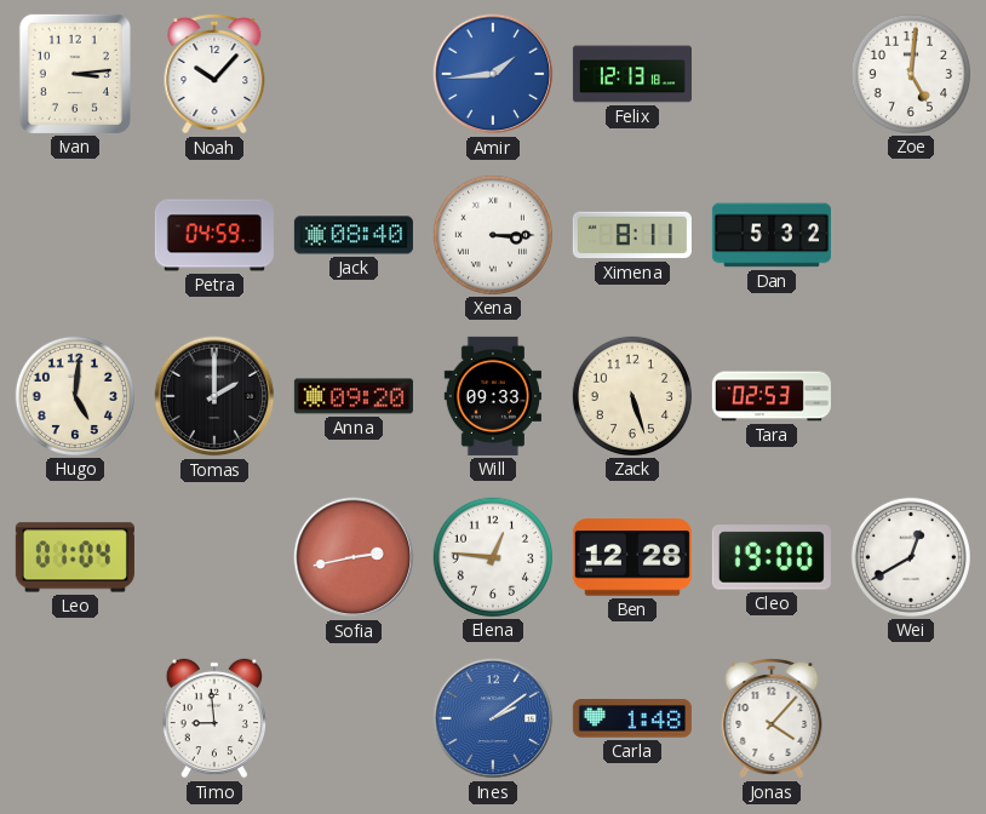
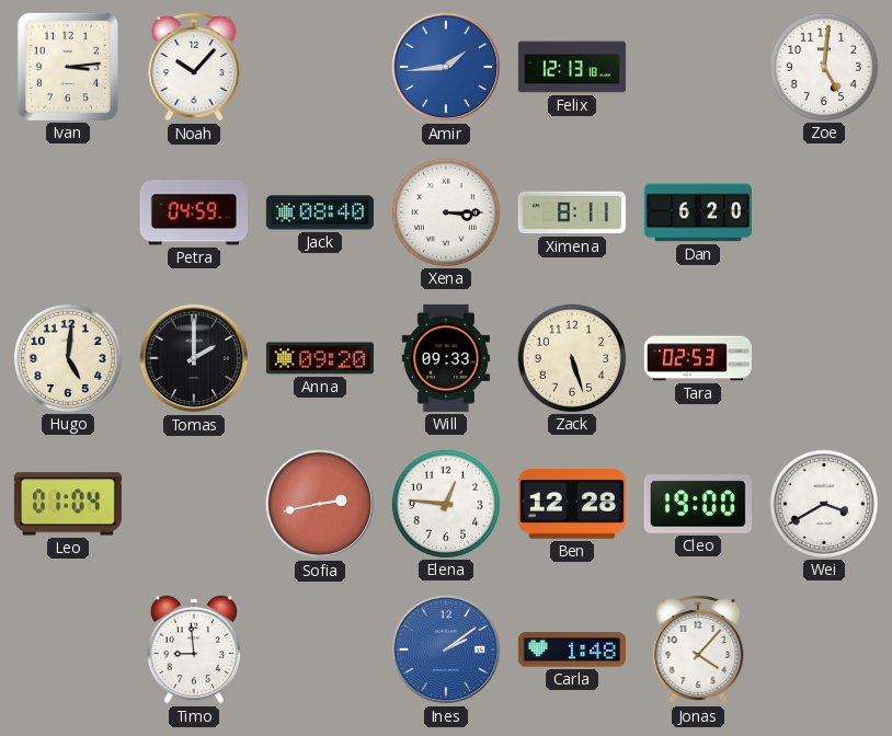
Dan: 5:32 -> 6:20
Wei: 12:40 -> 3:40
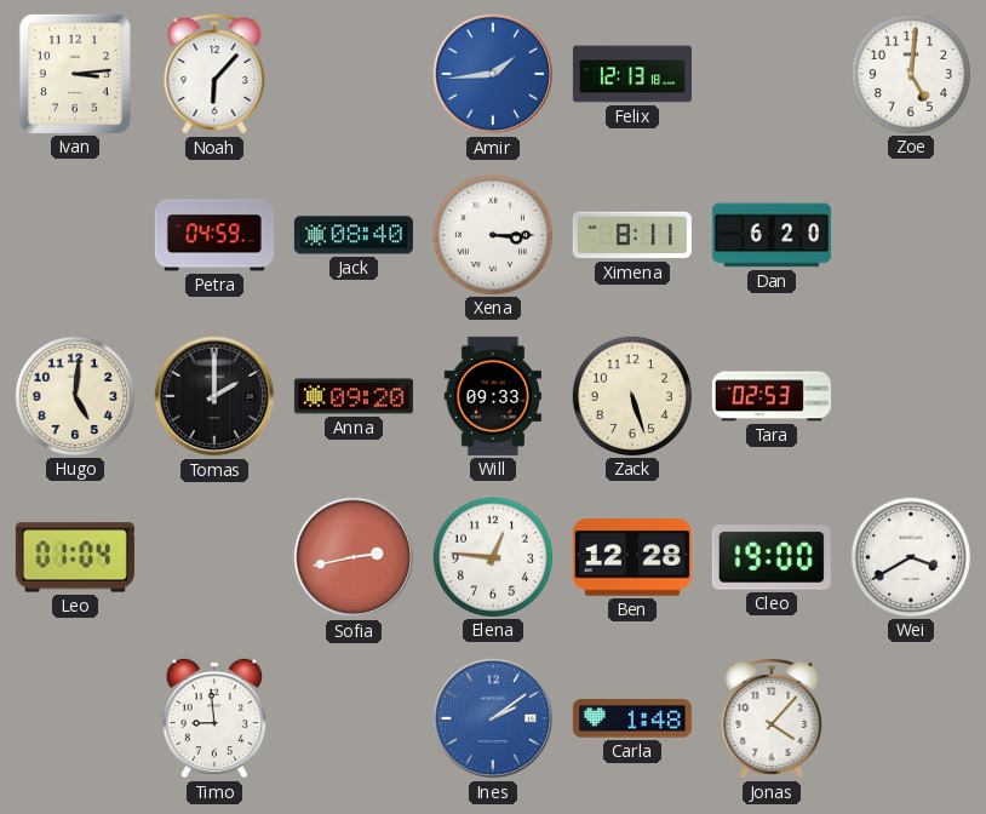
Noah: 10:07 -> 6:07
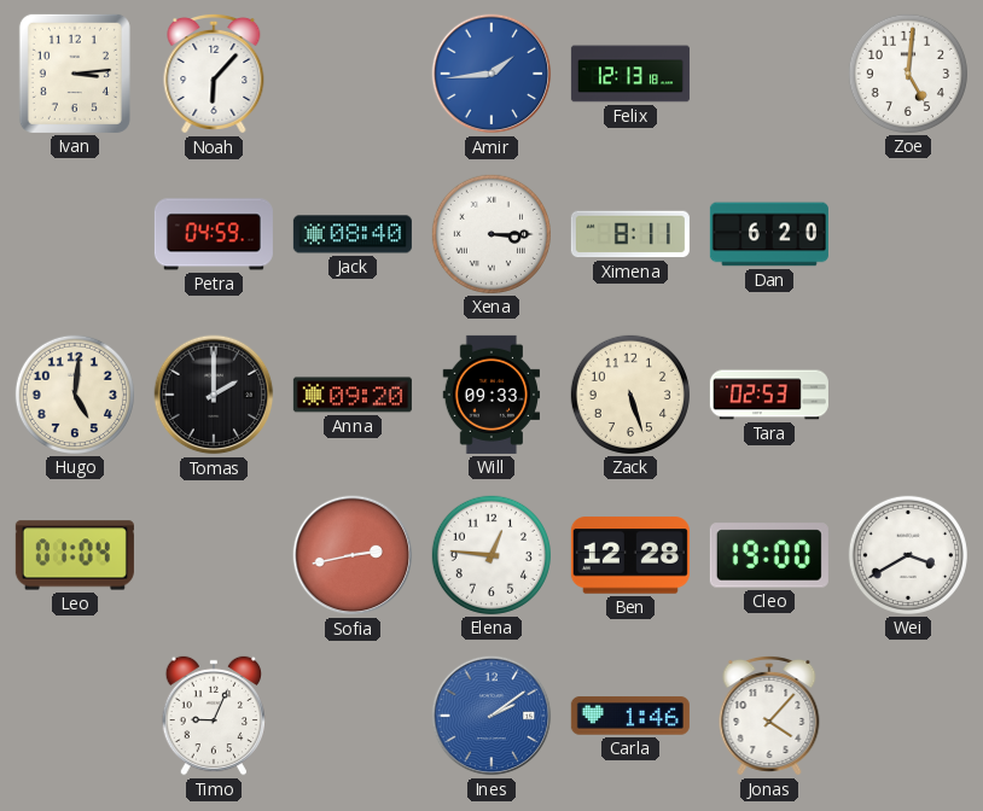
Timo: 8:59 -> 9:04
Carla: 1:48 -> 1:46
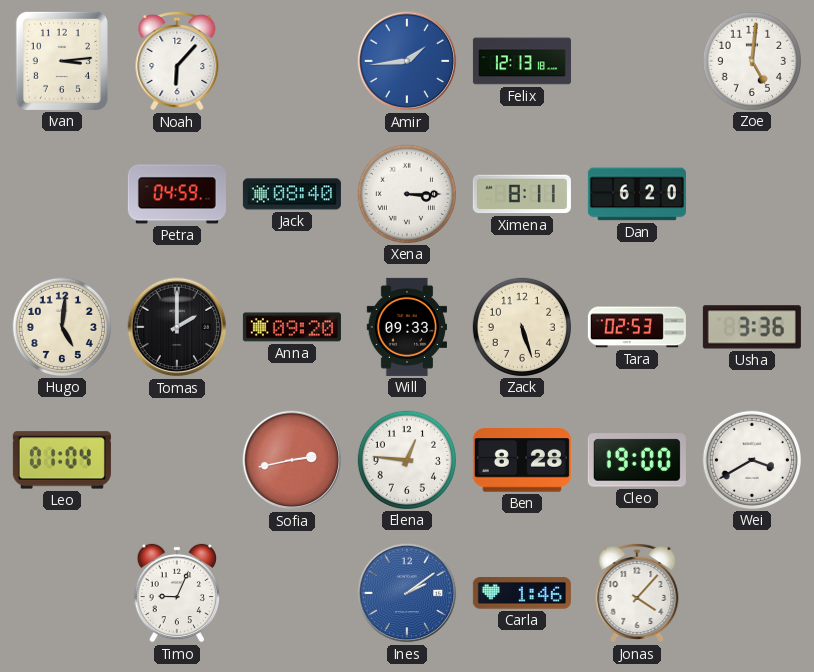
Usha: none -> 3:36
Ben: 12:28 -> 8:28
